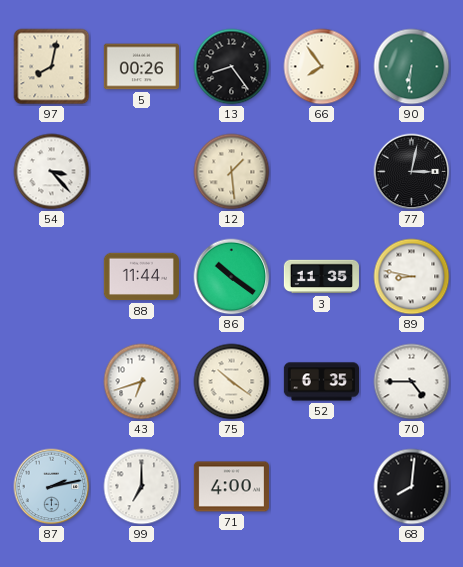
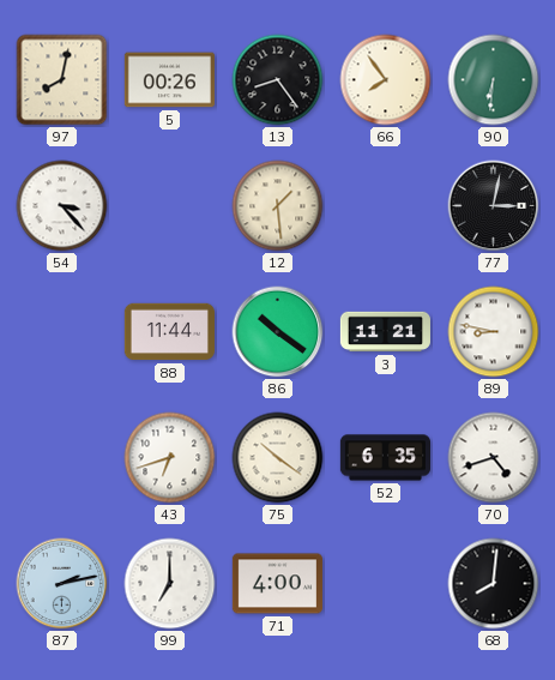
3: 11:35 -> 11:21
70: 4:45 -> 4:42
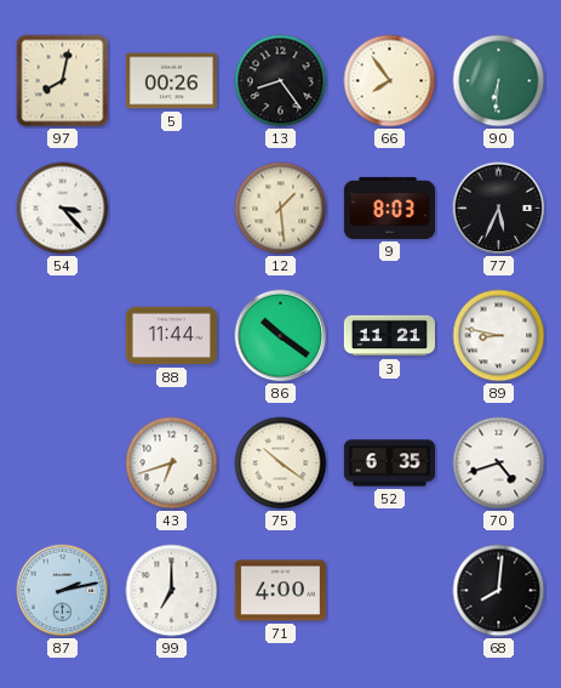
9: none -> 8:03
77: 3:02 -> 5:34
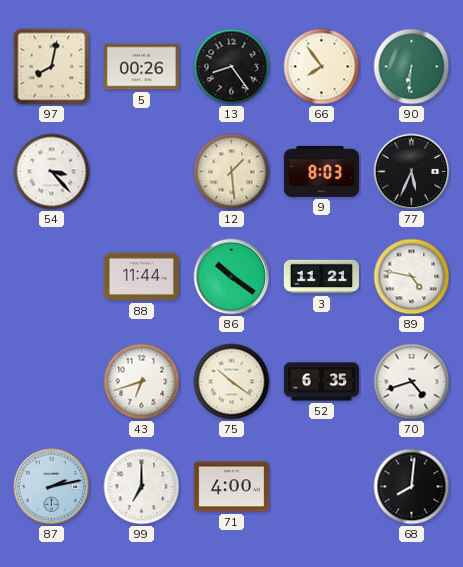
89: 8:47 -> 4:47
